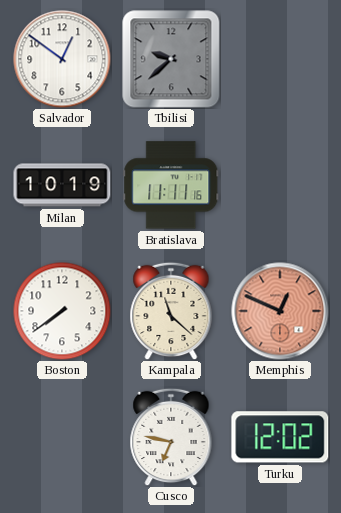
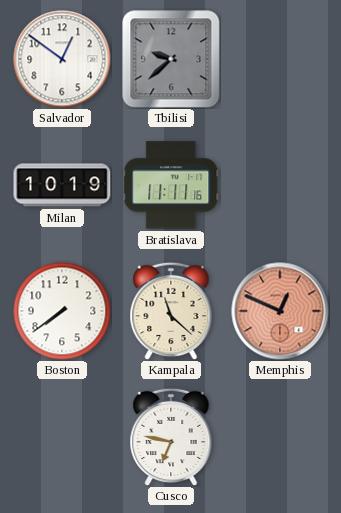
Turku: 12:02 -> none
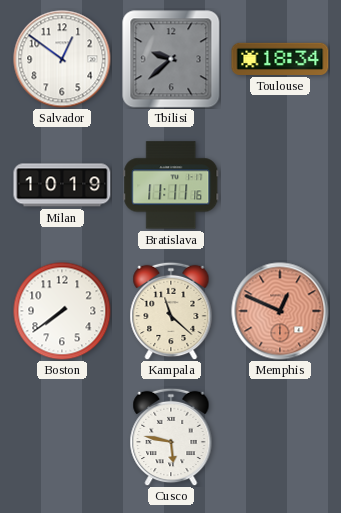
Toulouse: none -> 18:34
Cusco: 6:47 -> 5:47
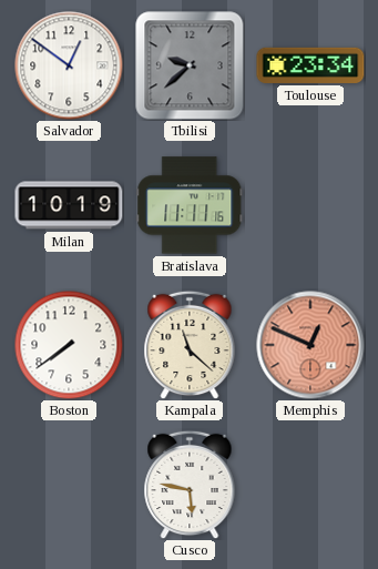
Toulouse: 18:34 -> 23:34
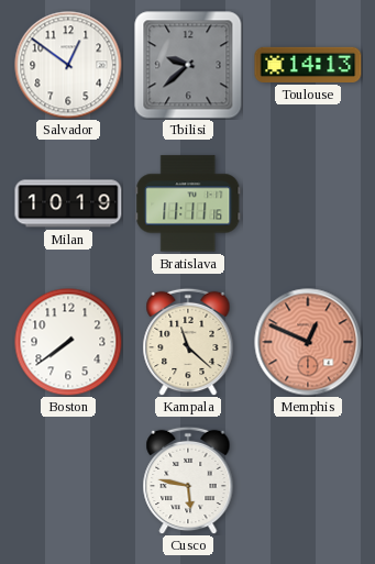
Toulouse: 23:34 -> 14:13
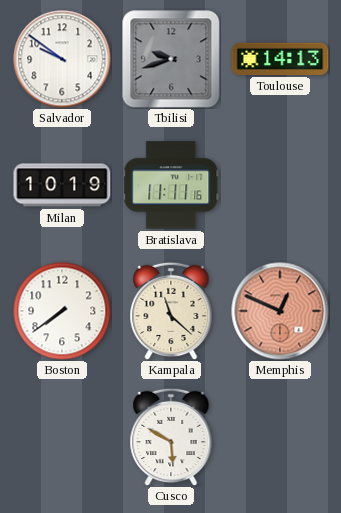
Salvador: 12:51 -> 9:51
Tbilisi: 9:38 -> 9:42
Cusco: 5:47 -> 5:50
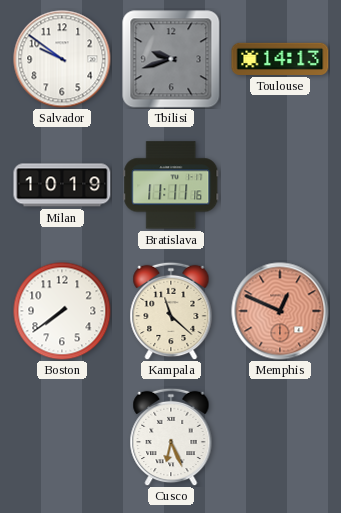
Cusco: 5:50 -> 6:26
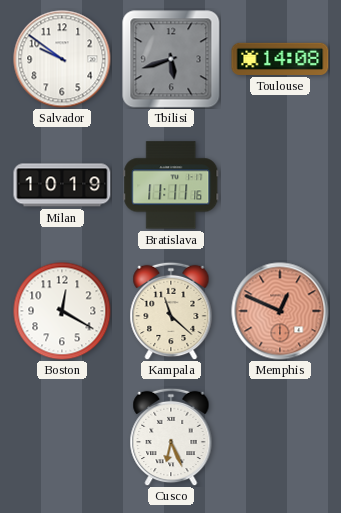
Tbilisi: 9:42 -> 5:42
Toulouse: 14:13 -> 14:08
Boston: 7:39 -> 12:20
